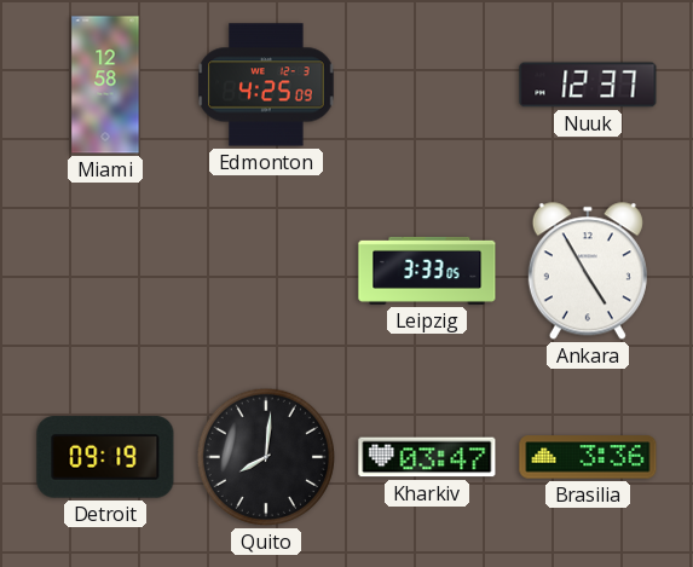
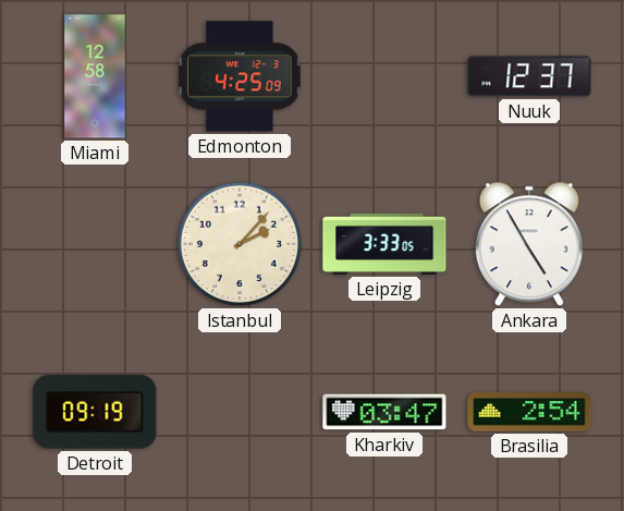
Istanbul: none -> 2:07
Quito: 8:01 -> none
Brasilia: 3:36 -> 2:54
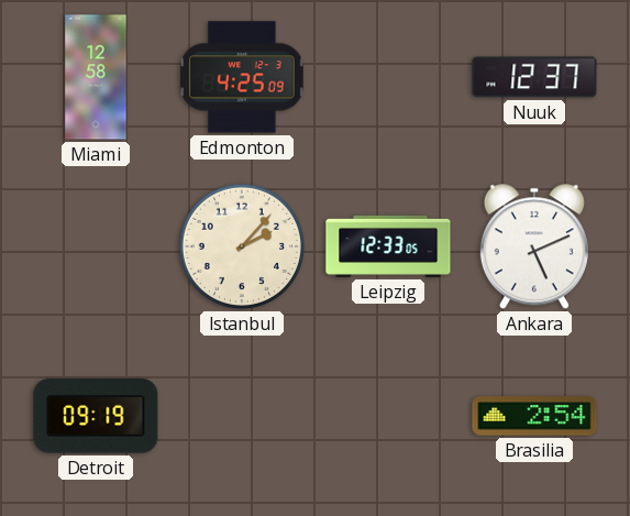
Leipzig: 3:33 -> 12:33
Ankara: 4:55 -> 5:11
Kharkiv: 03:47 -> none
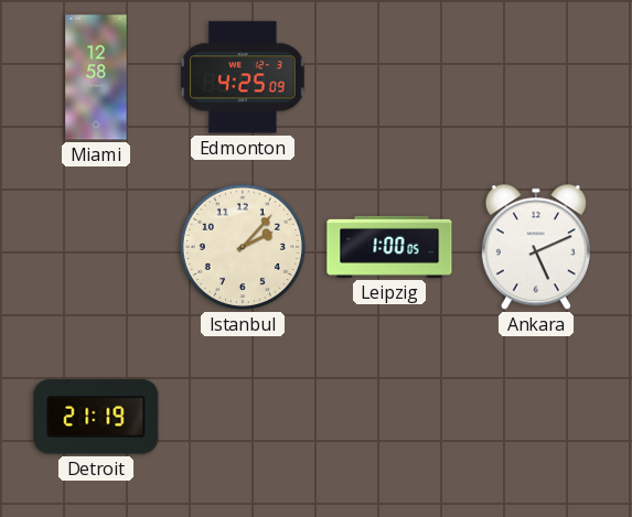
Nuuk: 12:37 -> none
Leipzig: 12:33 -> 1:00
Detroit: 09:19 -> 21:19
Brasilia: 2:54 -> none
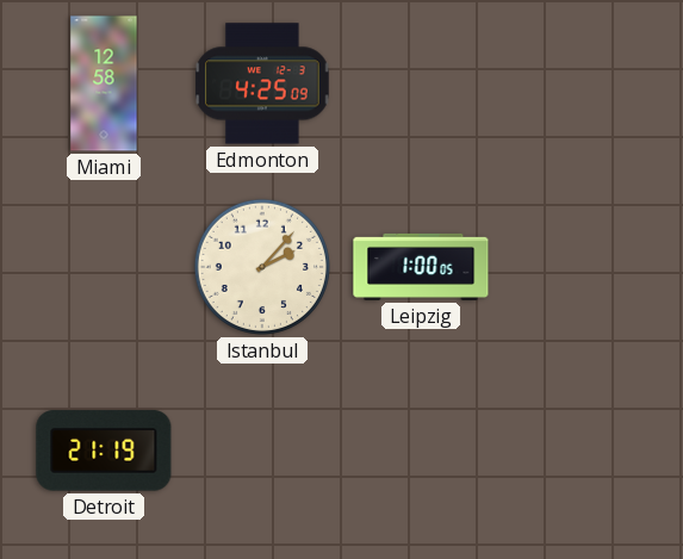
Ankara: 5:11 -> none
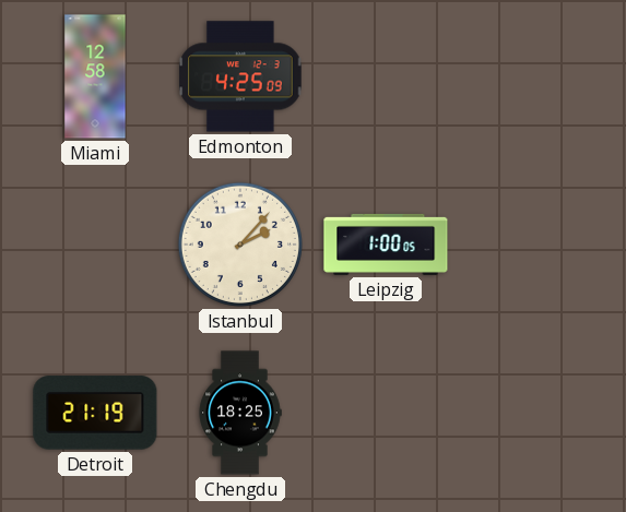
Chengdu: none -> 18:25
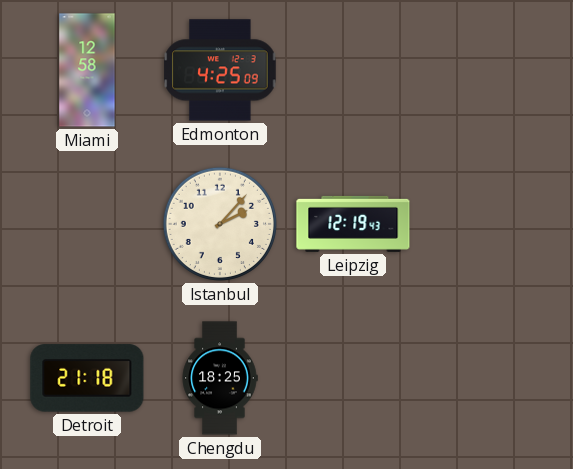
Leipzig: 1:00 -> 12:19
Detroit: 21:19 -> 21:18
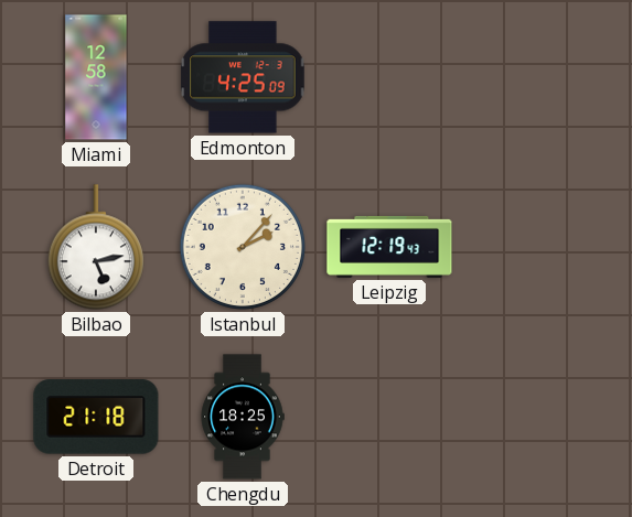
Bilbao: none -> 5:13
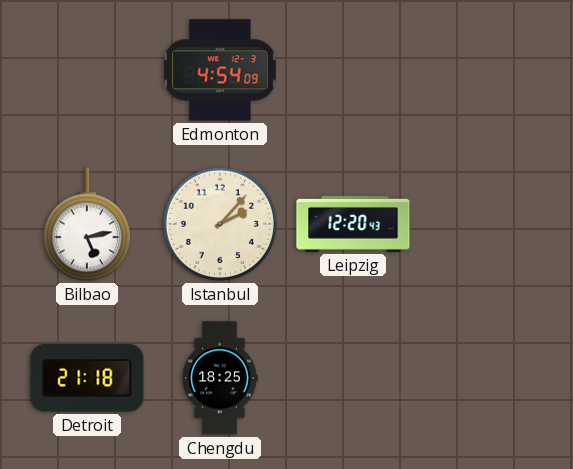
Miami: 12:58 -> none
Edmonton: 4:25 -> 4:54
Leipzig: 12:19 -> 12:20
